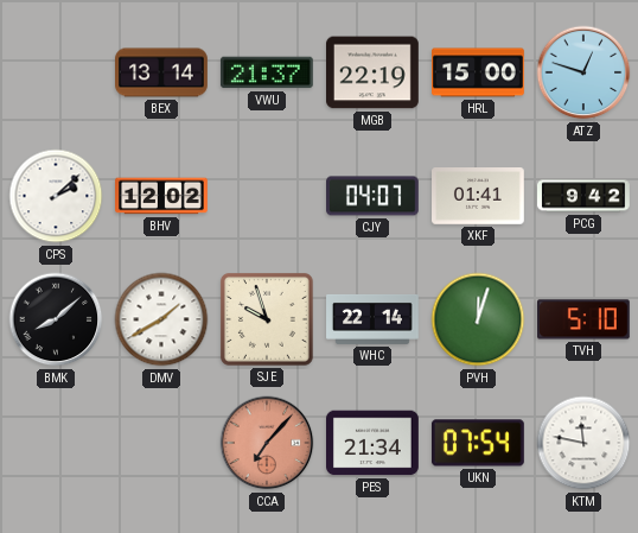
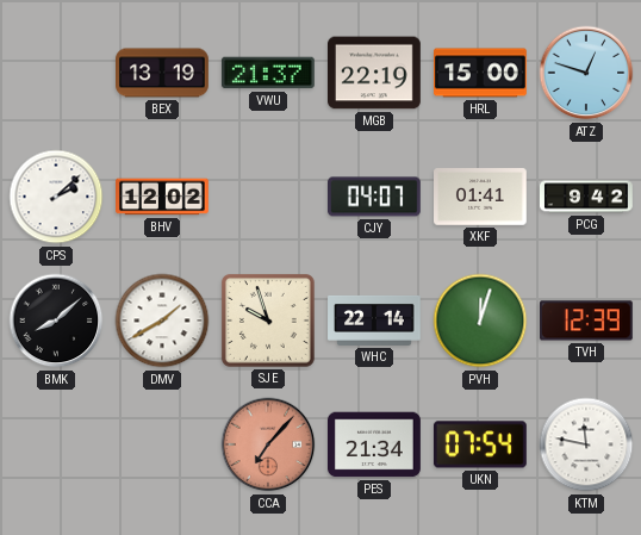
BEX: 13:14 -> 13:19
TVH: 5:10 -> 12:39
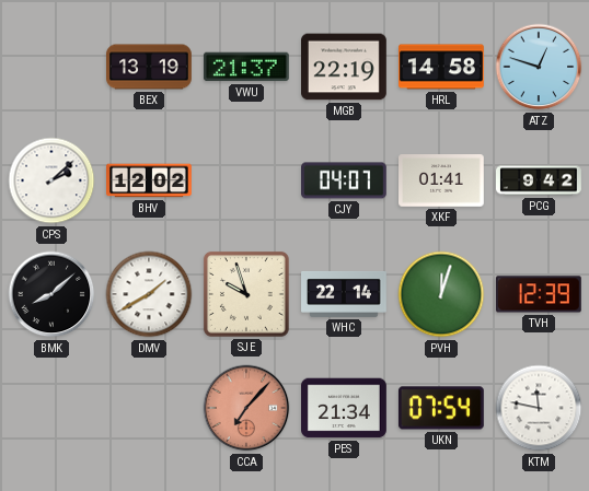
HRL: 15:00 -> 14:58
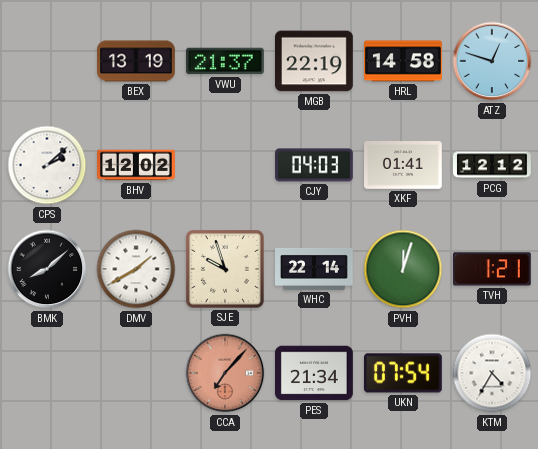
CJY: 04:07 -> 04:03
PCG: 9:42 -> 12:12
TVH: 12:39 -> 1:21
KTM: 11:47 -> 4:35
